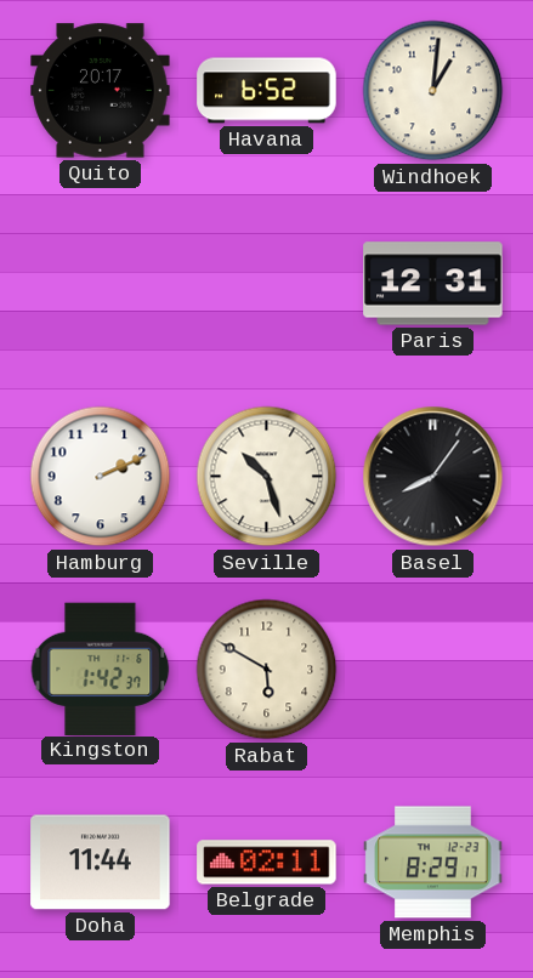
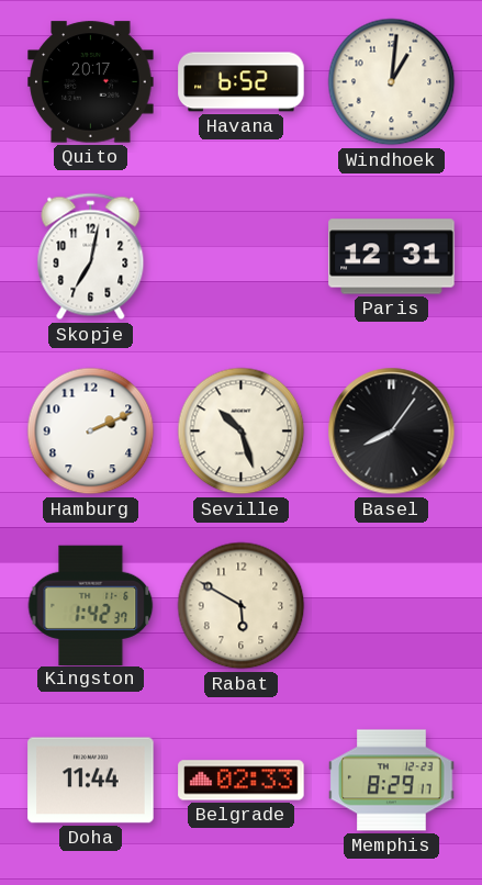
Skopje: none -> 7:02
Belgrade: 02:11 -> 02:33
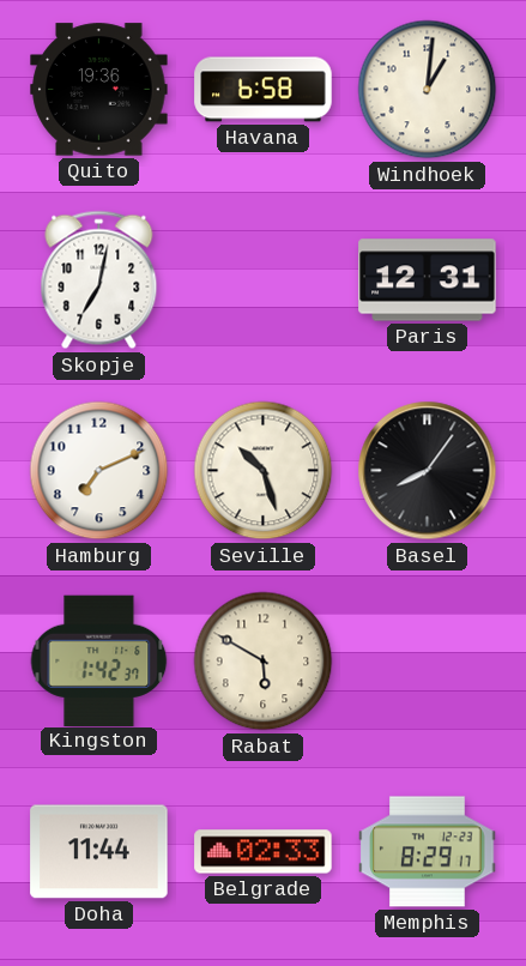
Quito: 20:17 -> 19:36
Havana: 6:52 -> 6:58
Hamburg: 2:11 -> 7:11
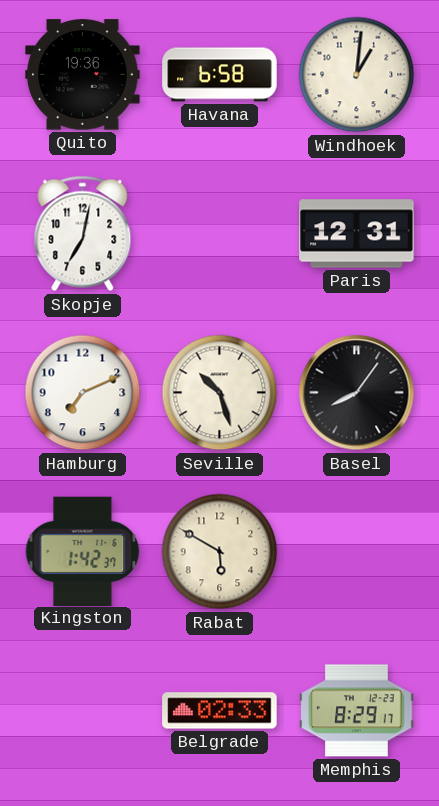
Doha: 11:44 -> none
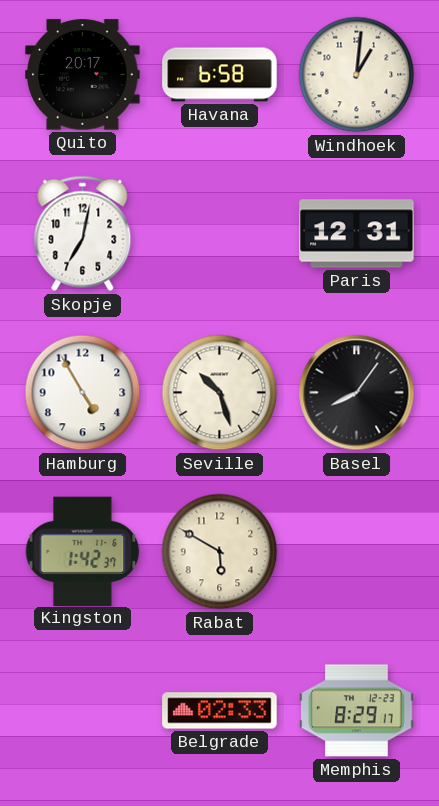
Quito: 19:36 -> 20:17
Hamburg: 7:11 -> 4:55
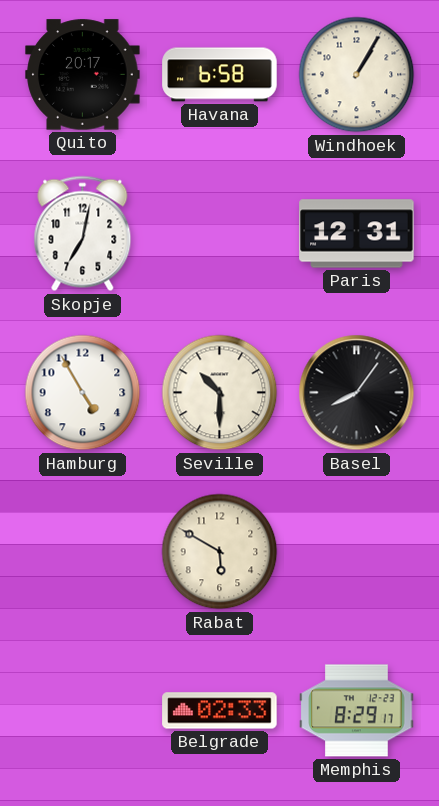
Windhoek: 1:01 -> 1:05
Seville: 10:27 -> 10:30
Kingston: 1:42 -> none
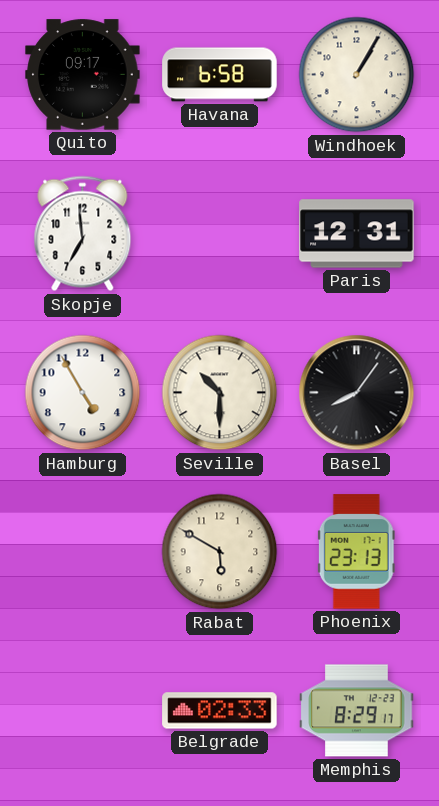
Quito: 20:17 -> 09:17
Skopje: 7:02 -> 6:59
Phoenix: none -> 23:13
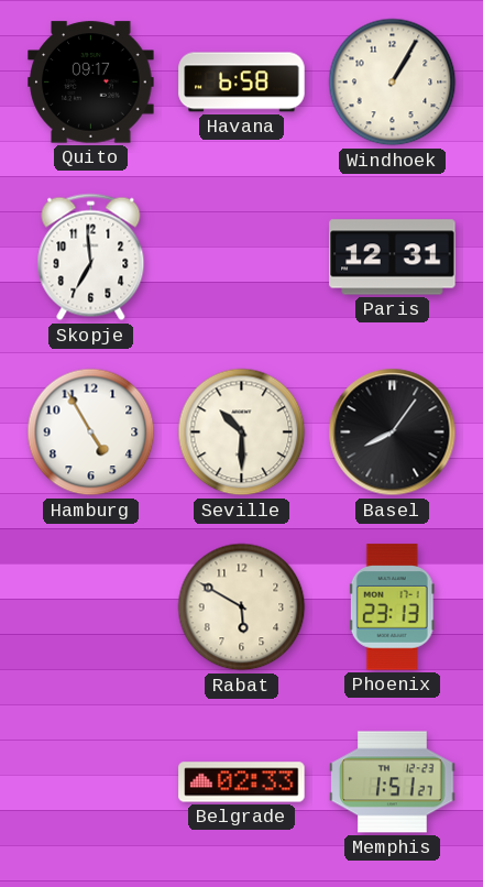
Memphis: 8:29 -> 1:51
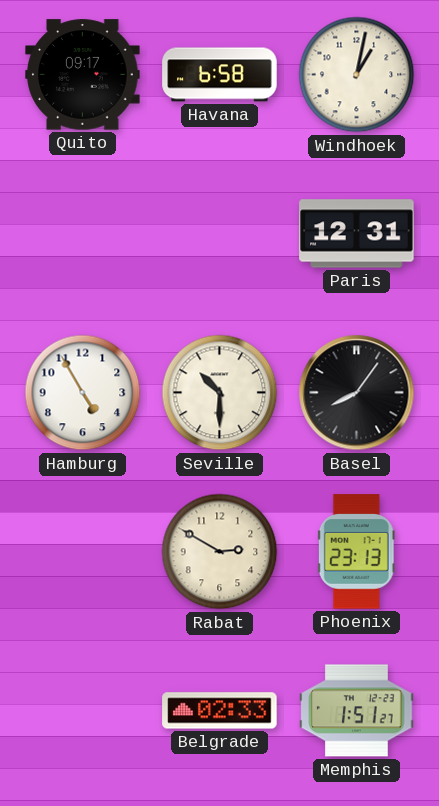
Windhoek: 1:05 -> 1:02
Skopje: 6:59 -> none
Rabat: 5:50 -> 2:50
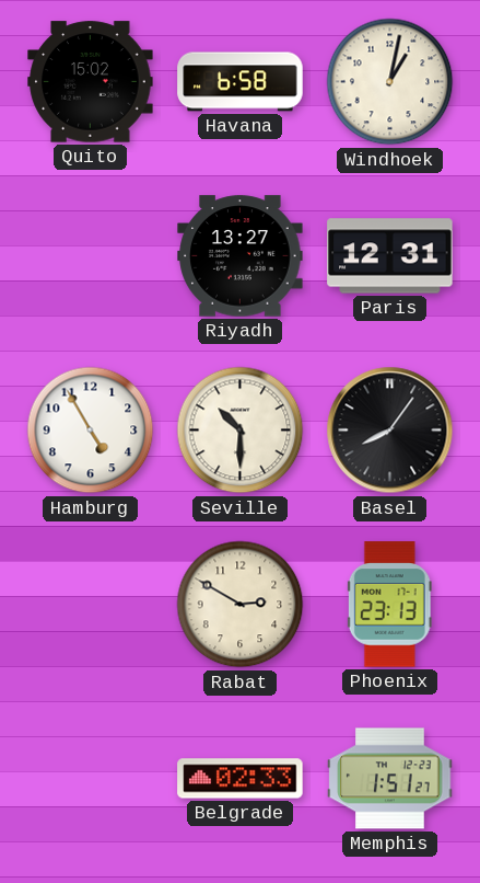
Quito: 09:17 -> 15:02
Riyadh: none -> 13:27
